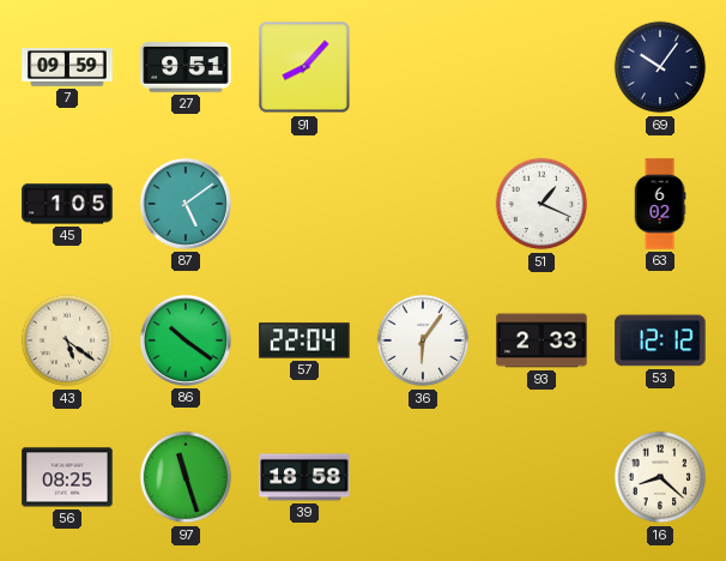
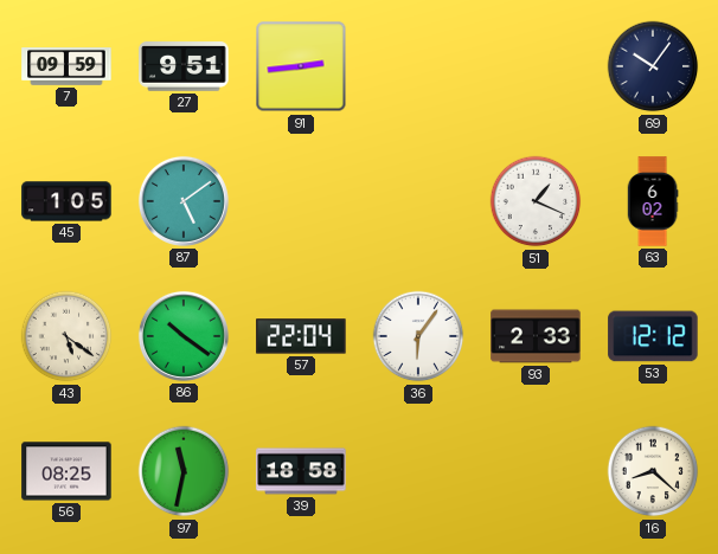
91: 8:07 -> 2:44
97: 11:27 -> 11:32
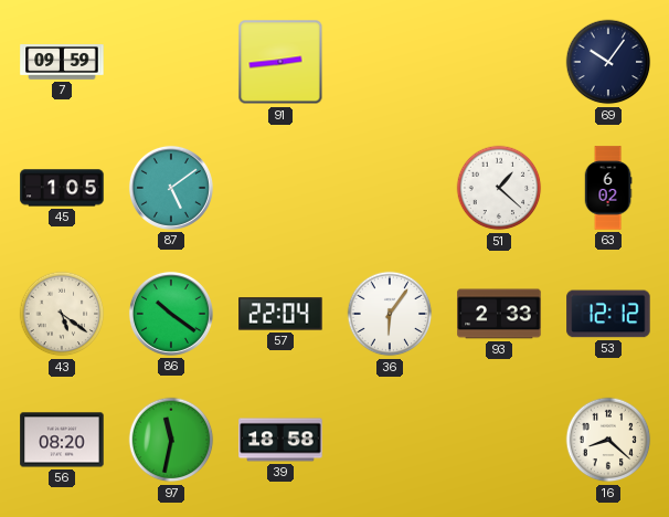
27: 9:51 -> none
51: 1:19 -> 1:22
56: 08:25 -> 08:20
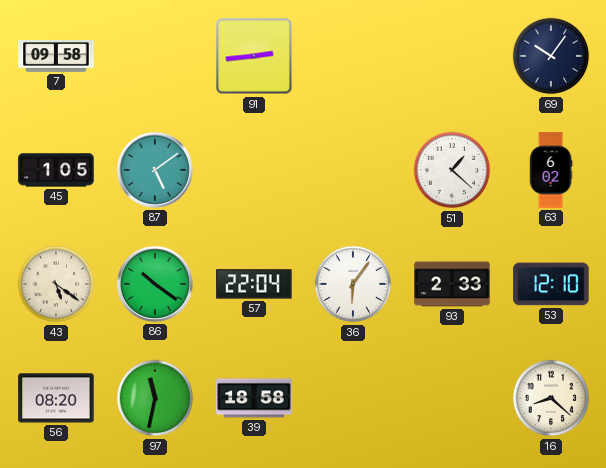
7: 09:59 -> 09:58
53: 12:12 -> 12:10
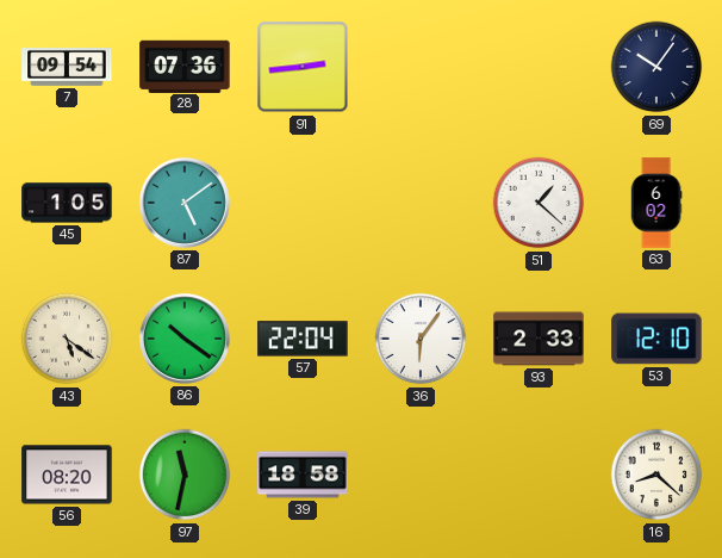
7: 09:58 -> 09:54
28: none -> 07:36
